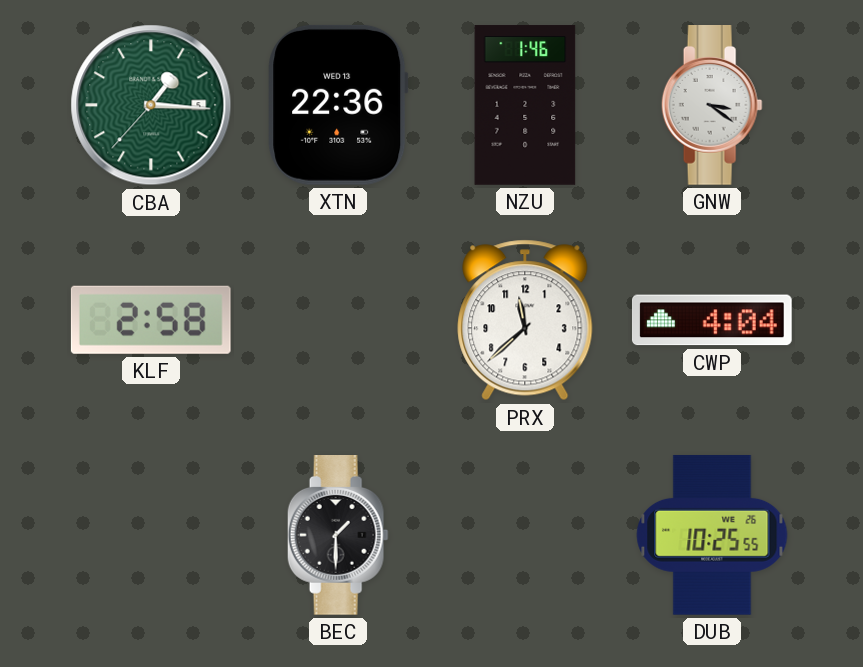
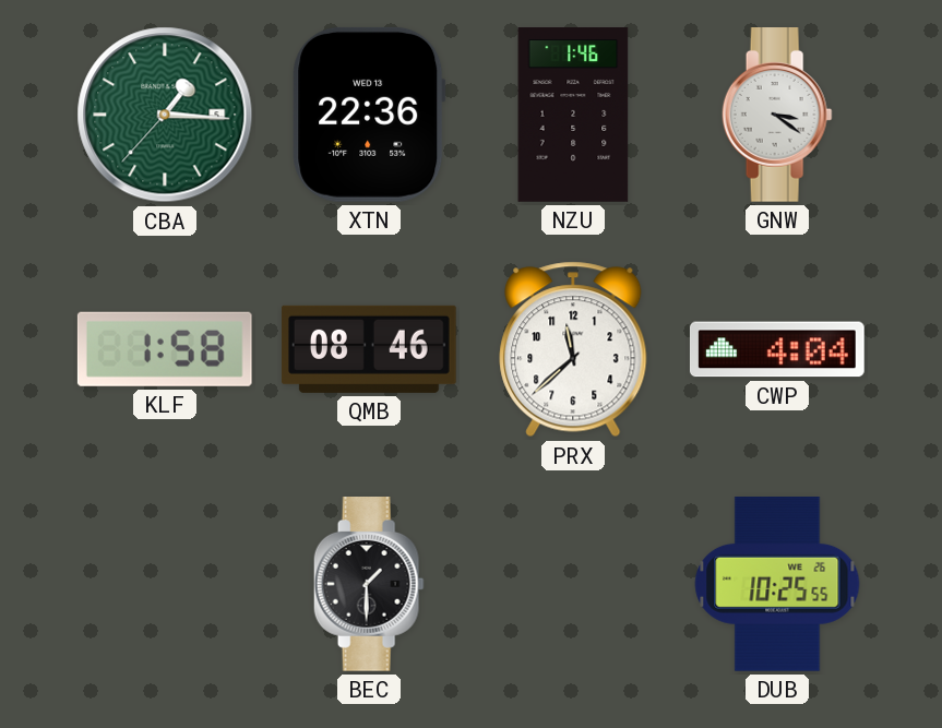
KLF: 2:58 -> 1:58
QMB: none -> 08:46
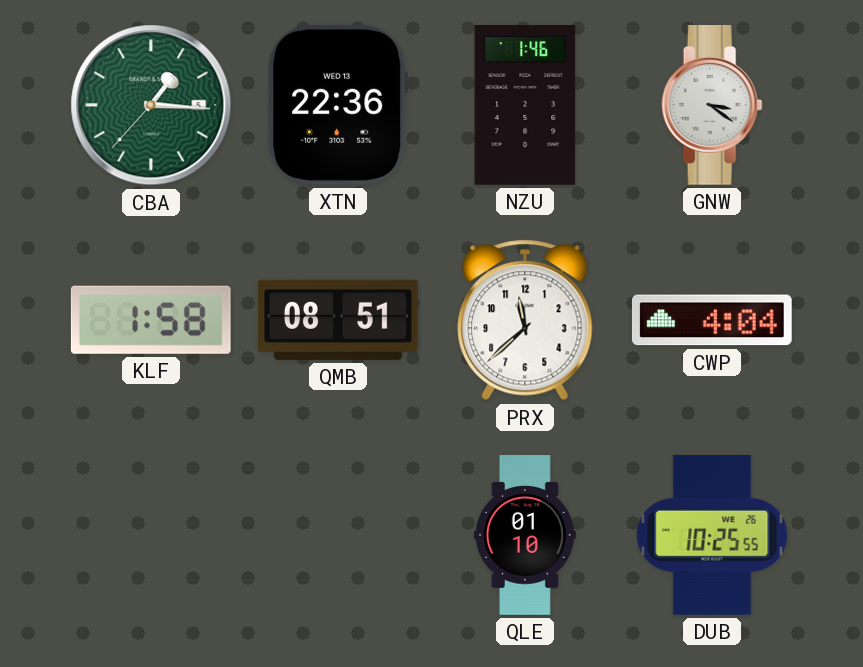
QMB: 08:46 -> 08:51
BEC: 1:30 -> none
QLE: none -> 01:10
